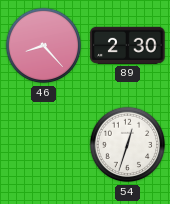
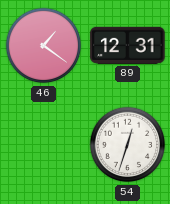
46: 8:23 -> 1:21
89: 2:30 -> 12:31
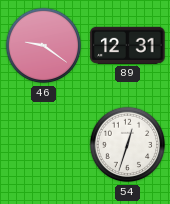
46: 1:21 -> 9:21
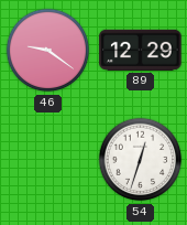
89: 12:31 -> 12:29
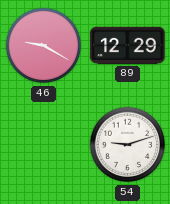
46: 9:21 -> 9:20
54: 12:33 -> 9:12
